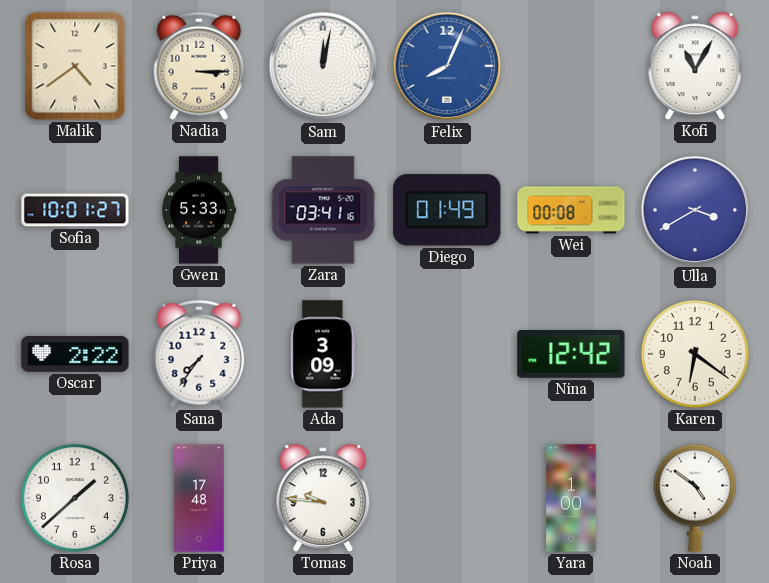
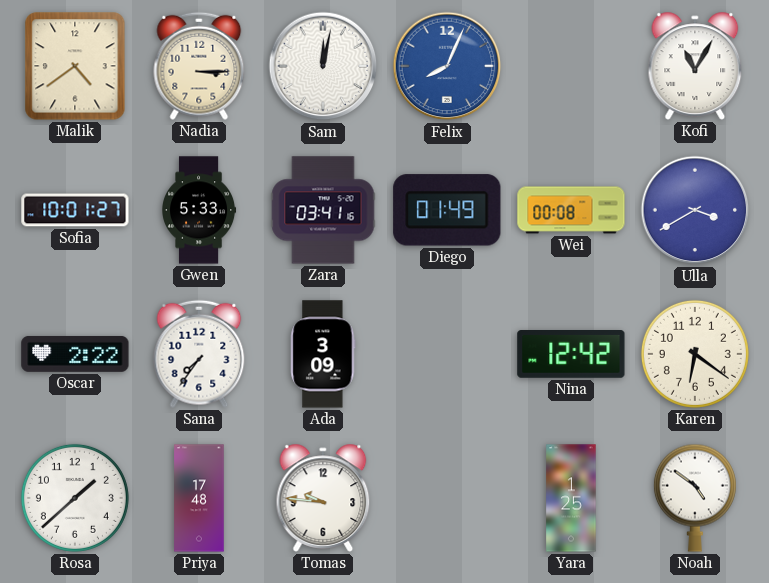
Yara: 1:00 -> 1:25
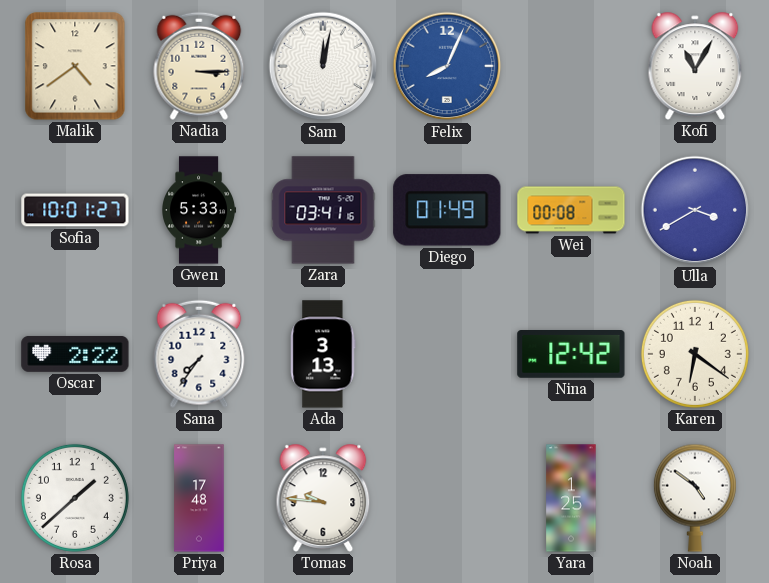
Ada: 3:09 -> 3:13
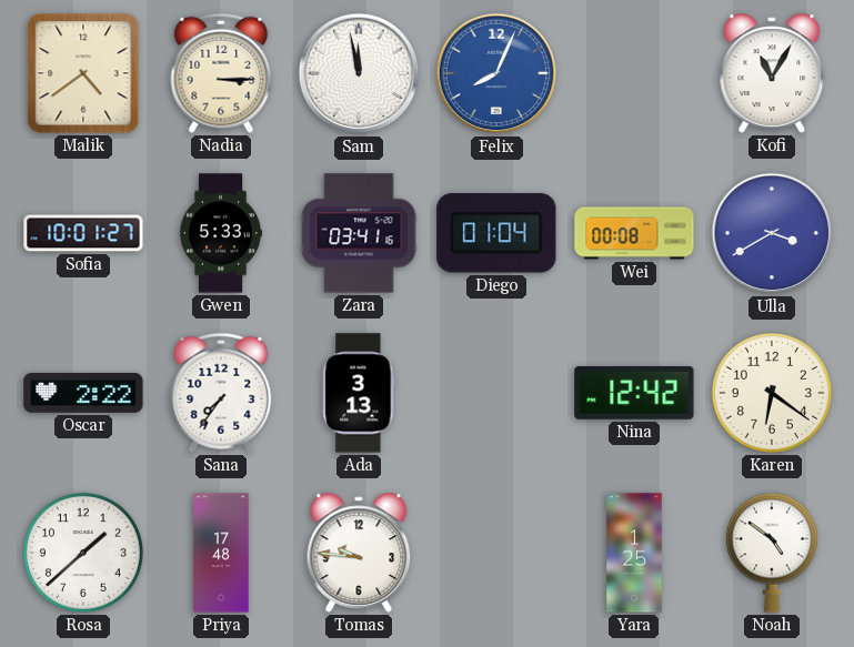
Sam: 12:02 -> 11:58
Diego: 01:49 -> 01:04
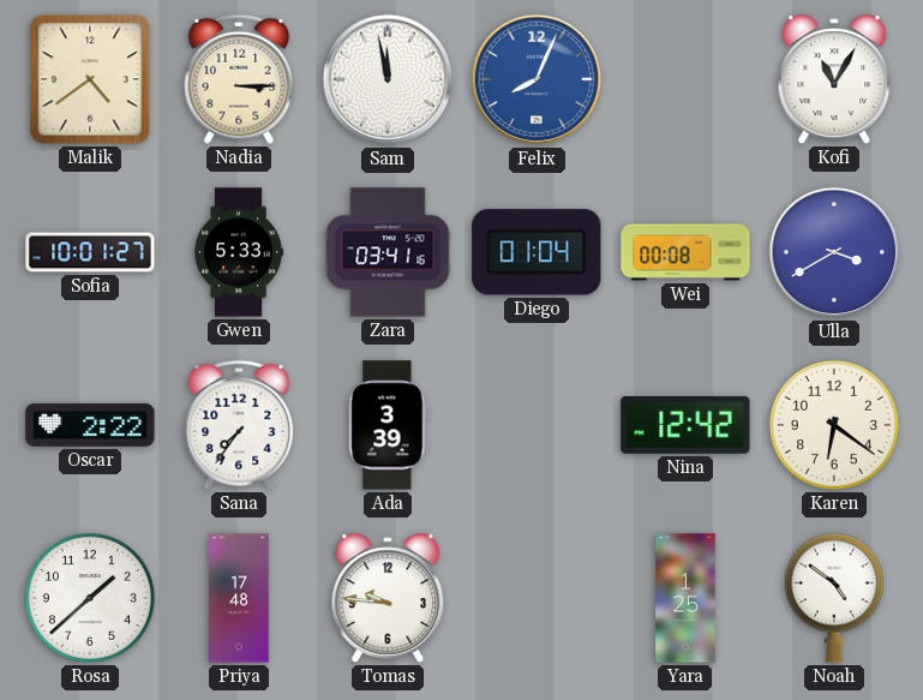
Ada: 3:13 -> 3:39
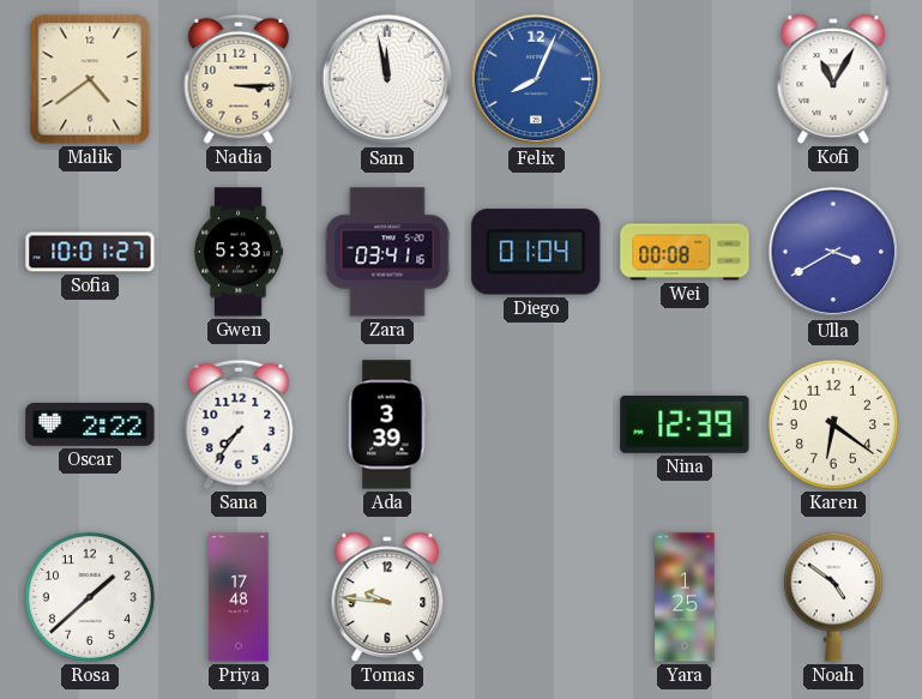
Nina: 12:42 -> 12:39
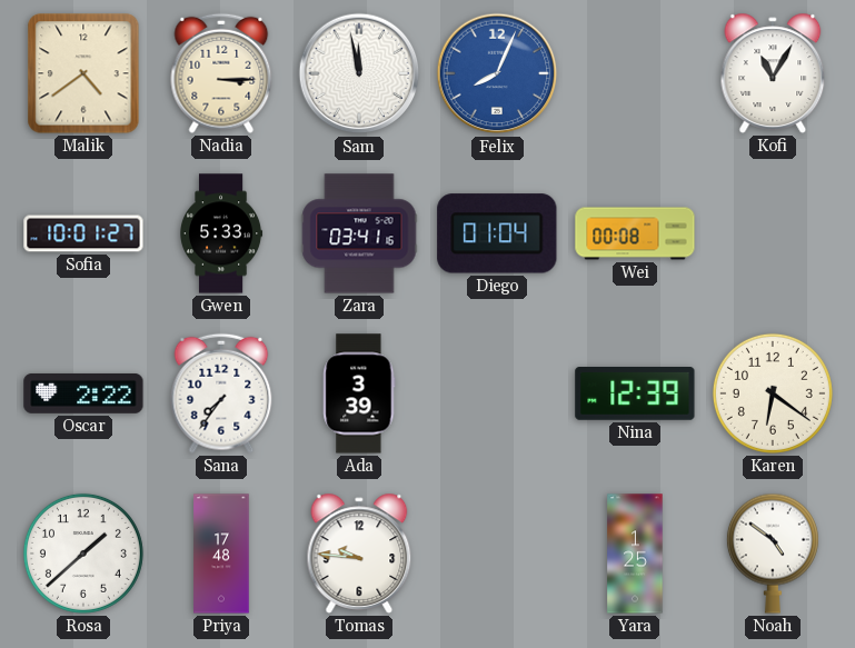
Ulla: 3:40 -> none
